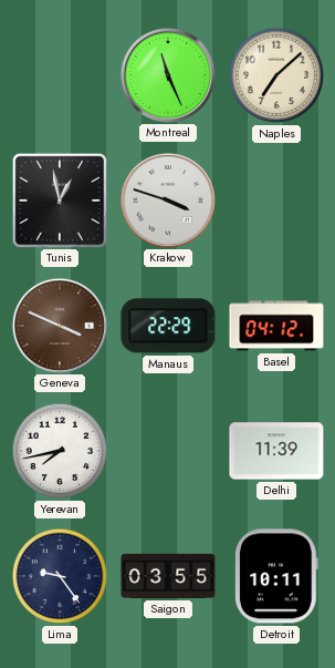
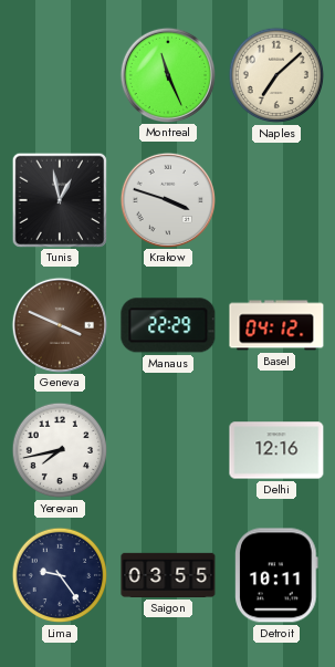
Delhi: 11:39 -> 12:16
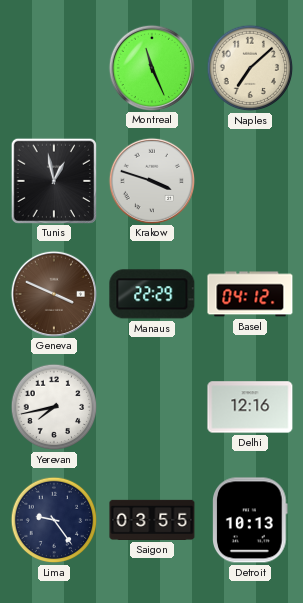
Detroit: 10:11 -> 10:13
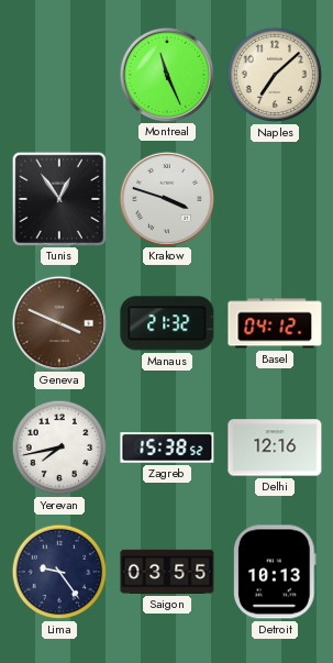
Tunis: 12:58 -> 12:54
Manaus: 22:29 -> 21:32
Zagreb: none -> 15:38
